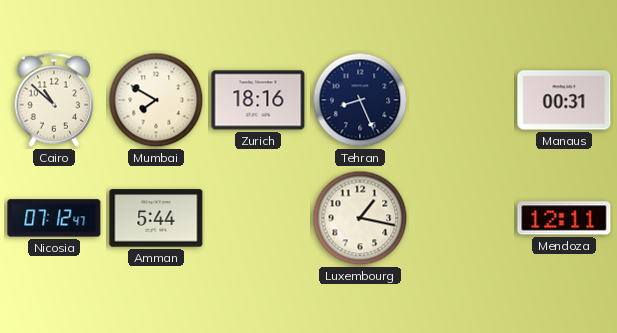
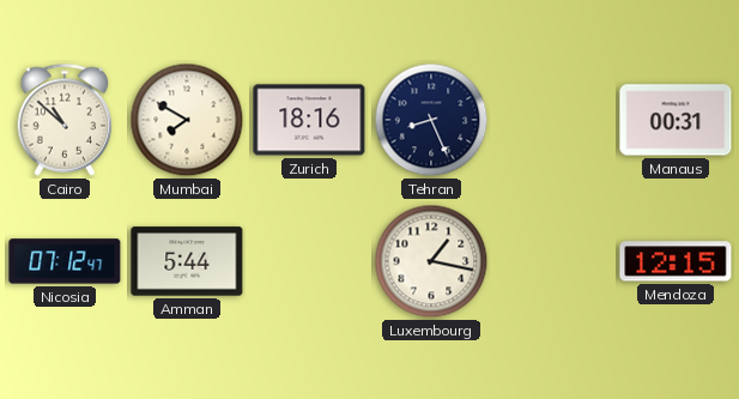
Mendoza: 12:11 -> 12:15
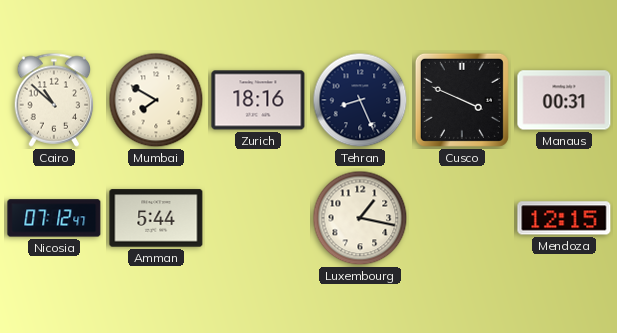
Cusco: none -> 3:49
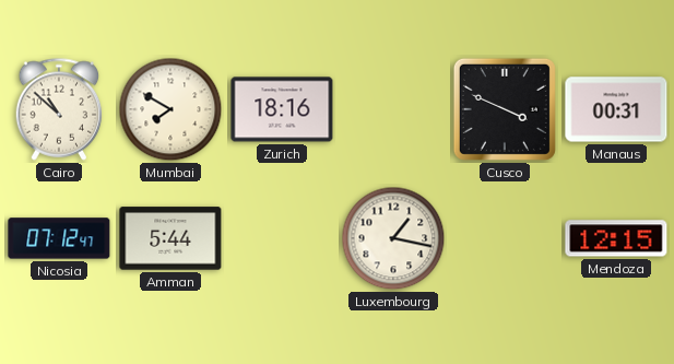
Tehran: 8:26 -> none
